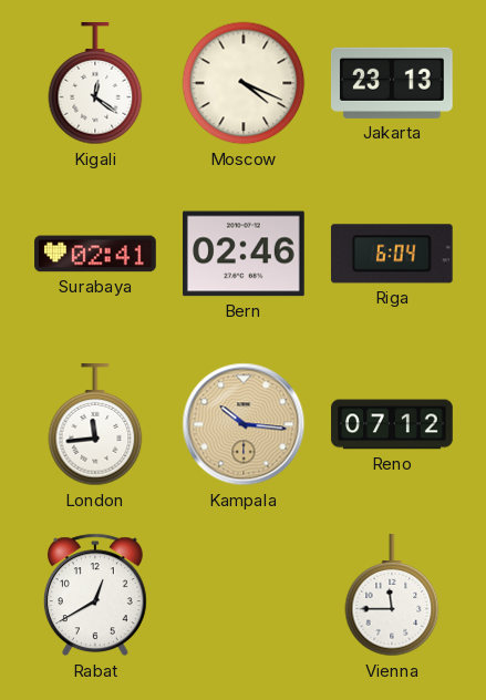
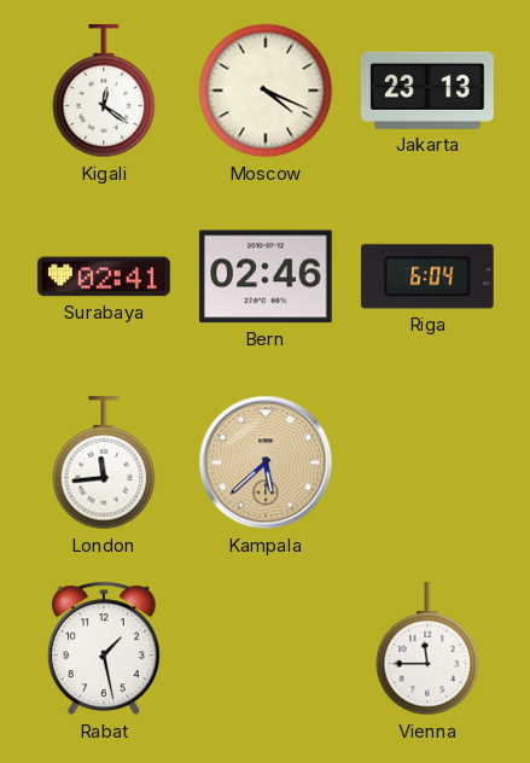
Kampala: 10:16 -> 5:38
Reno: 07:12 -> none
Rabat: 12:40 -> 1:28
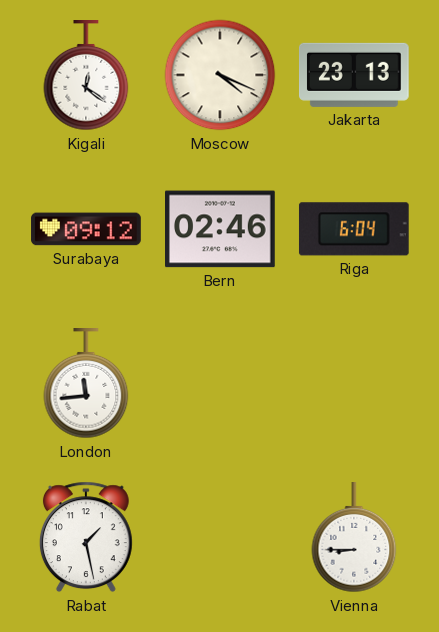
Surabaya: 02:41 -> 09:12
Kampala: 5:38 -> none
Vienna: 11:45 -> 8:45
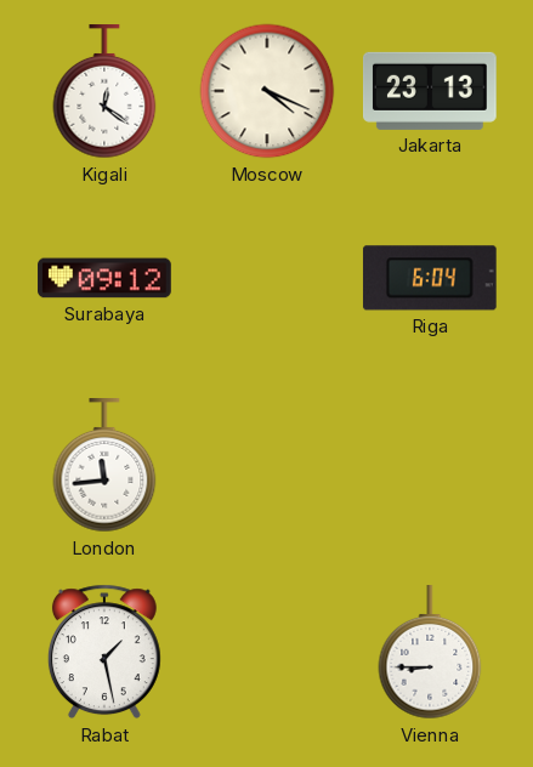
Bern: 02:46 -> none
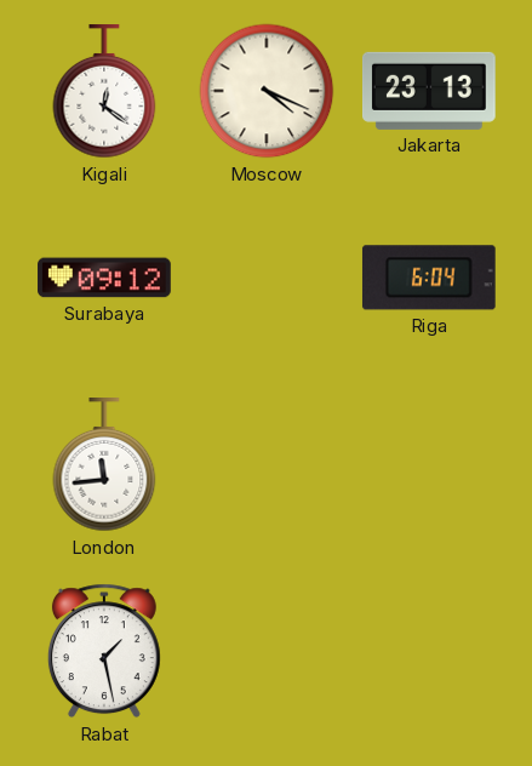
Vienna: 8:45 -> none
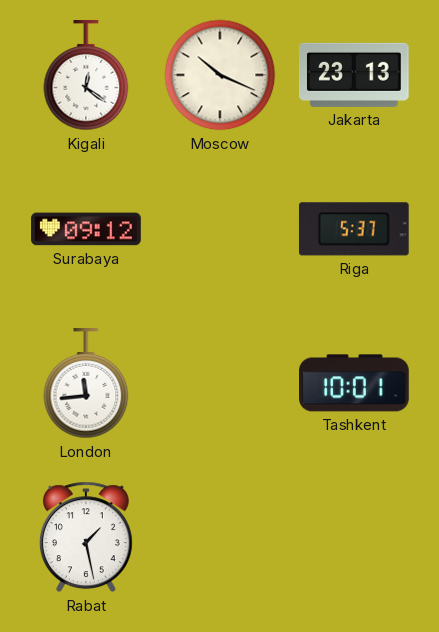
Moscow: 4:19 -> 10:19
Riga: 6:04 -> 5:37
Tashkent: none -> 10:01
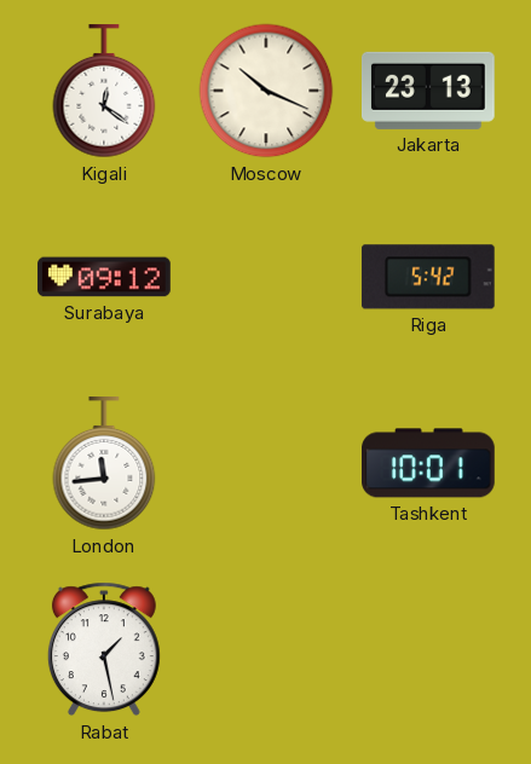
Riga: 5:37 -> 5:42
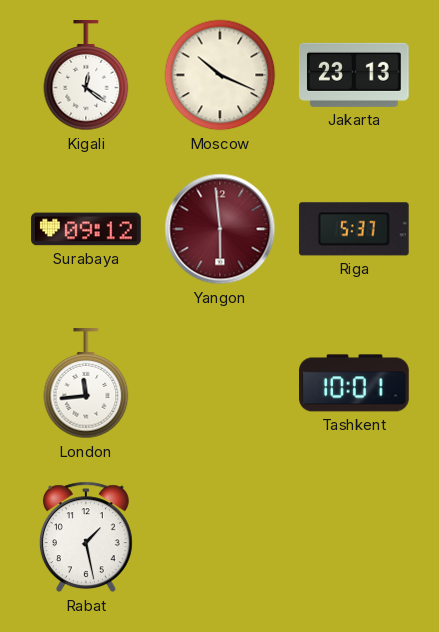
Yangon: none -> 5:59
Riga: 5:42 -> 5:37
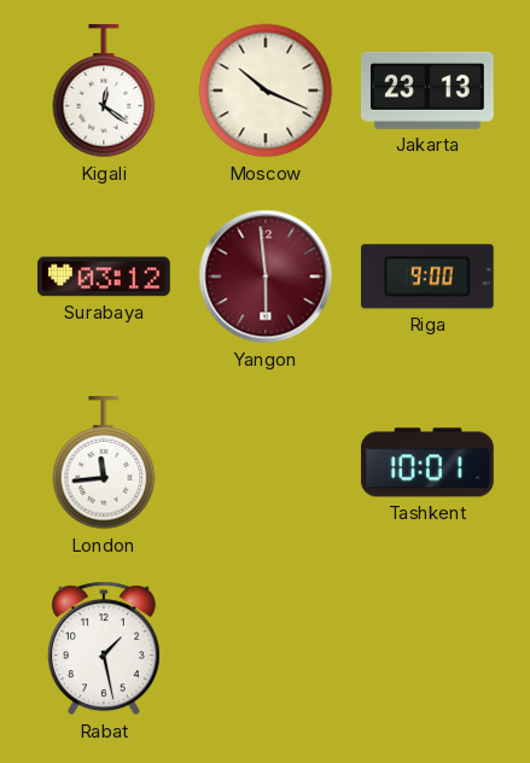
Surabaya: 09:12 -> 03:12
Riga: 5:37 -> 9:00
